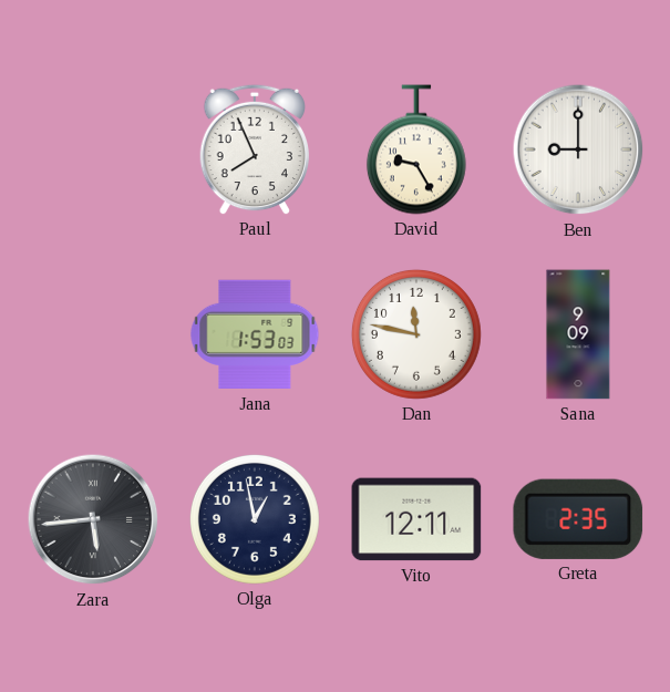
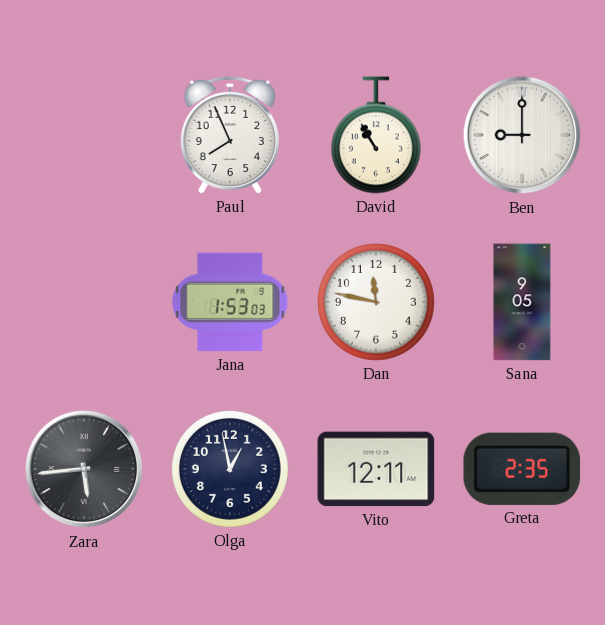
David: 9:25 -> 10:55
Sana: 9:09 -> 9:05
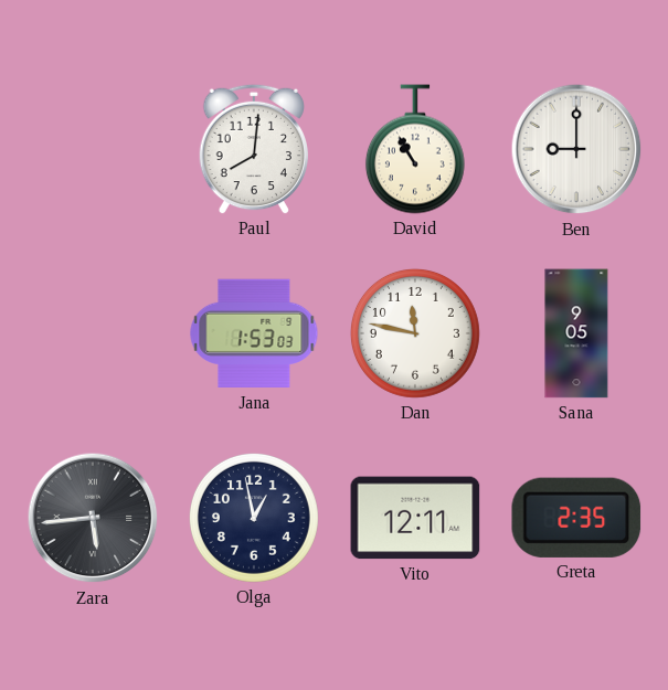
Paul: 7:56 -> 8:01
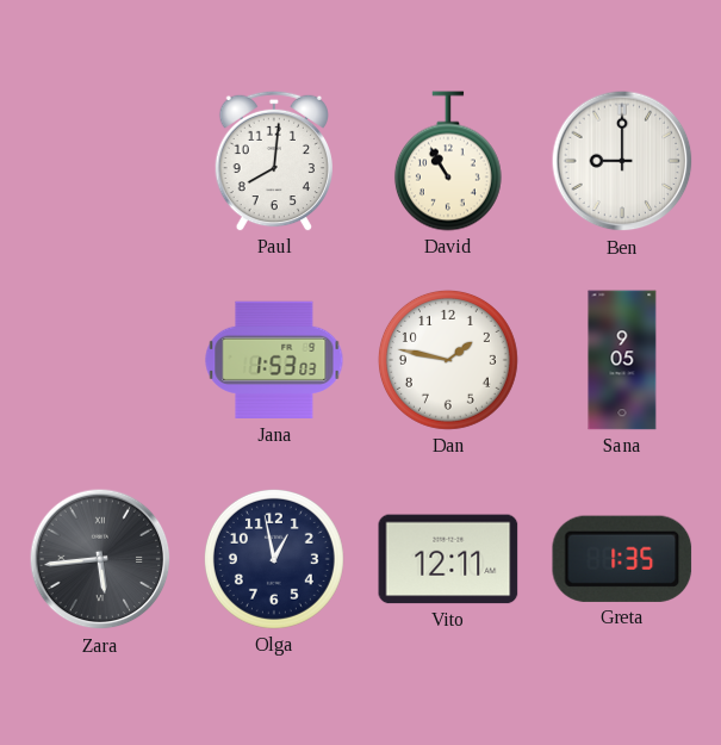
Dan: 11:47 -> 1:47
Greta: 2:35 -> 1:35
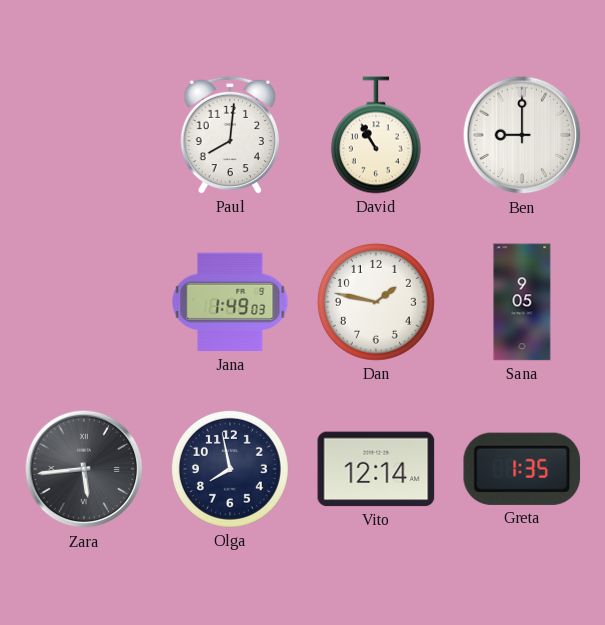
Jana: 1:53 -> 1:49
Olga: 12:58 -> 7:58
Vito: 12:11 -> 12:14
